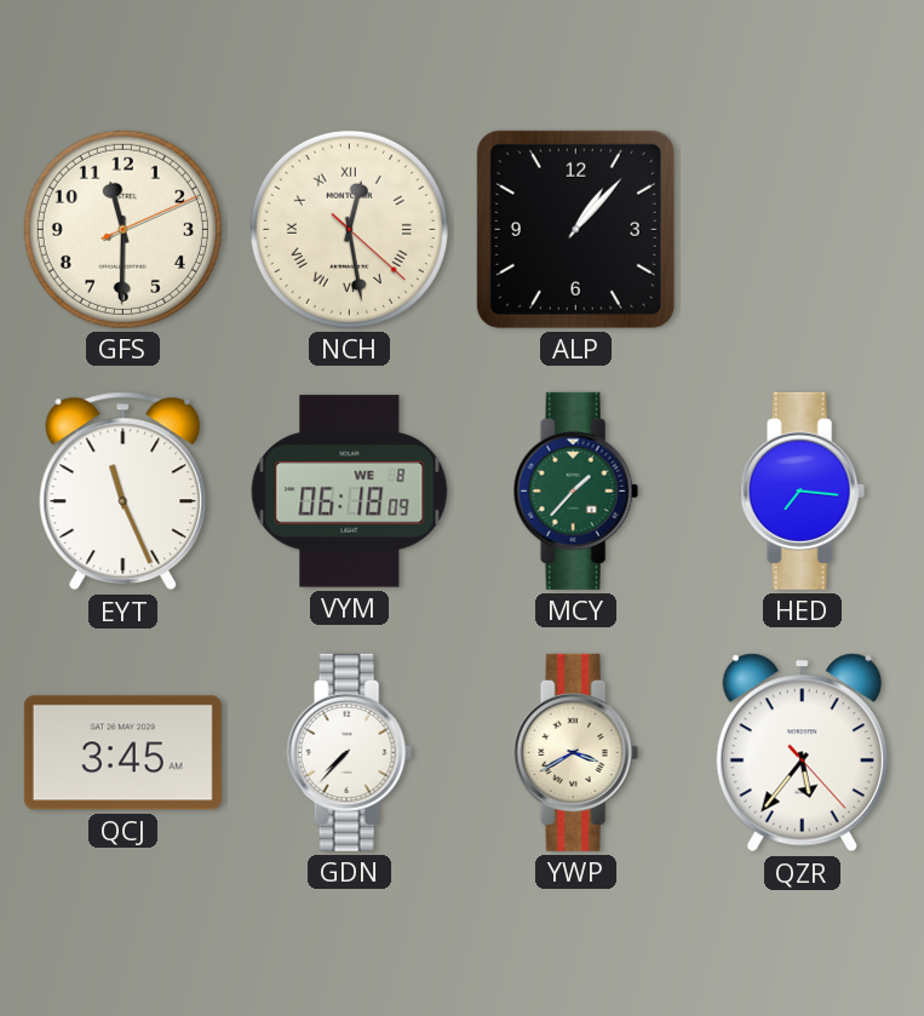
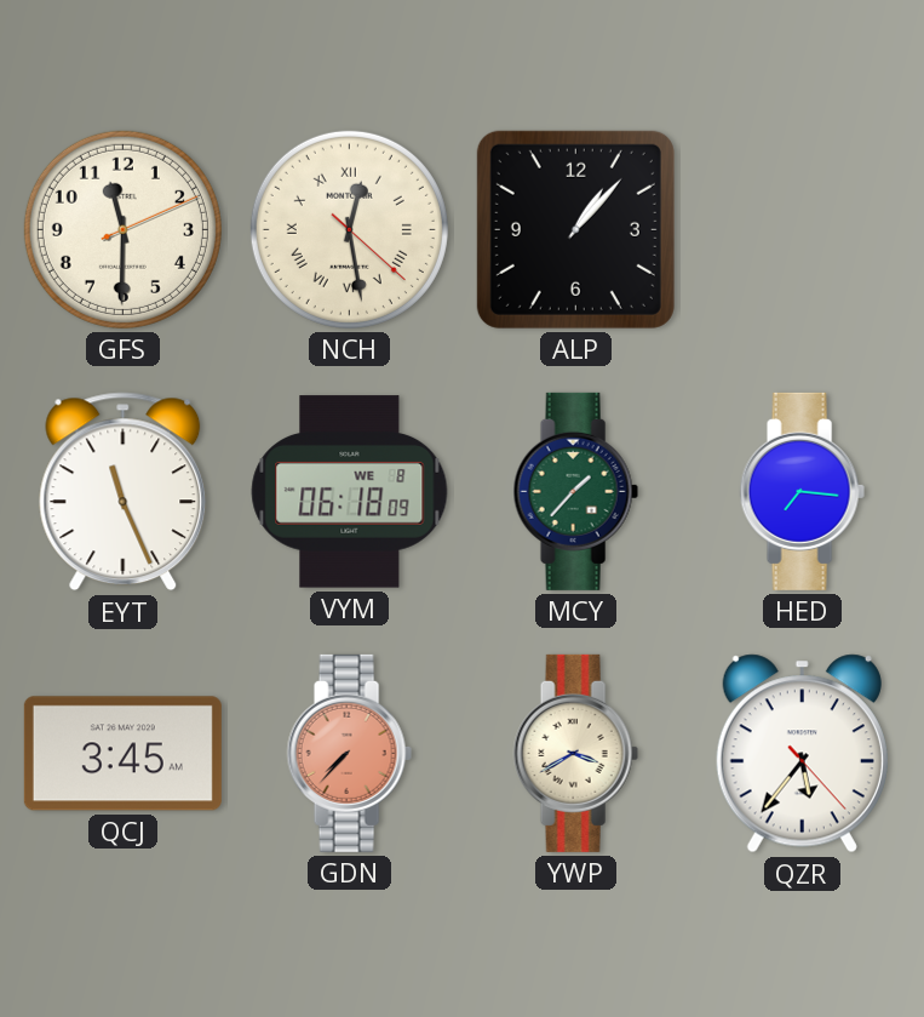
GDN dial: white -> salmon
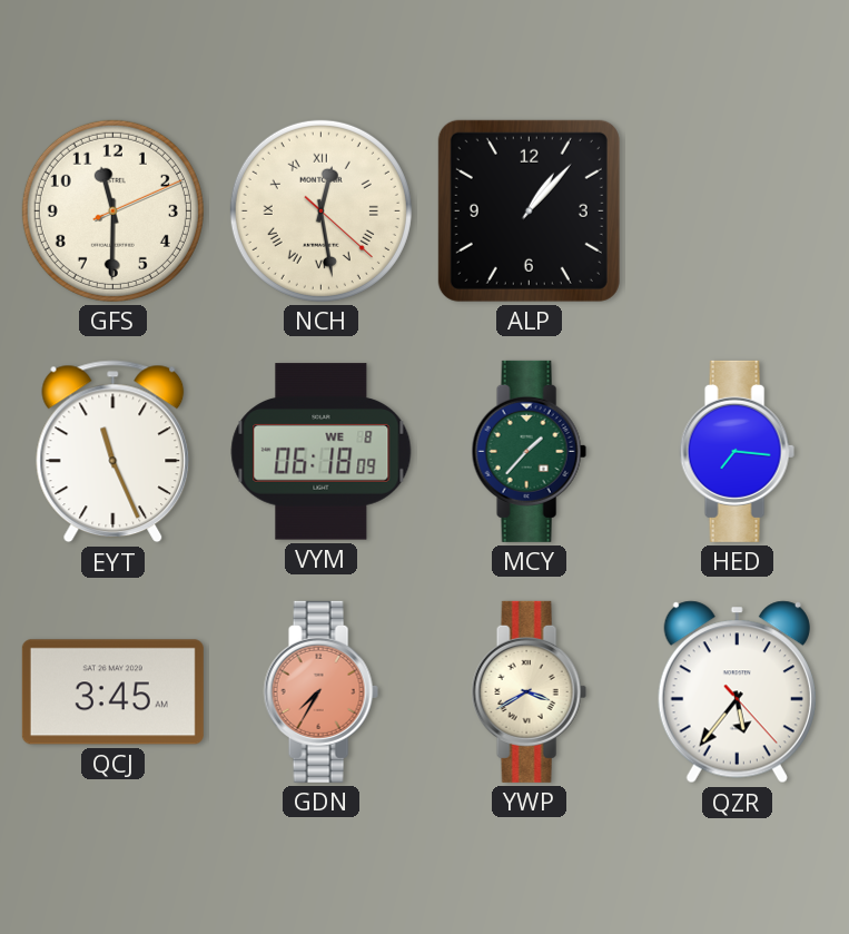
GDN: 7:37 -> 7:35
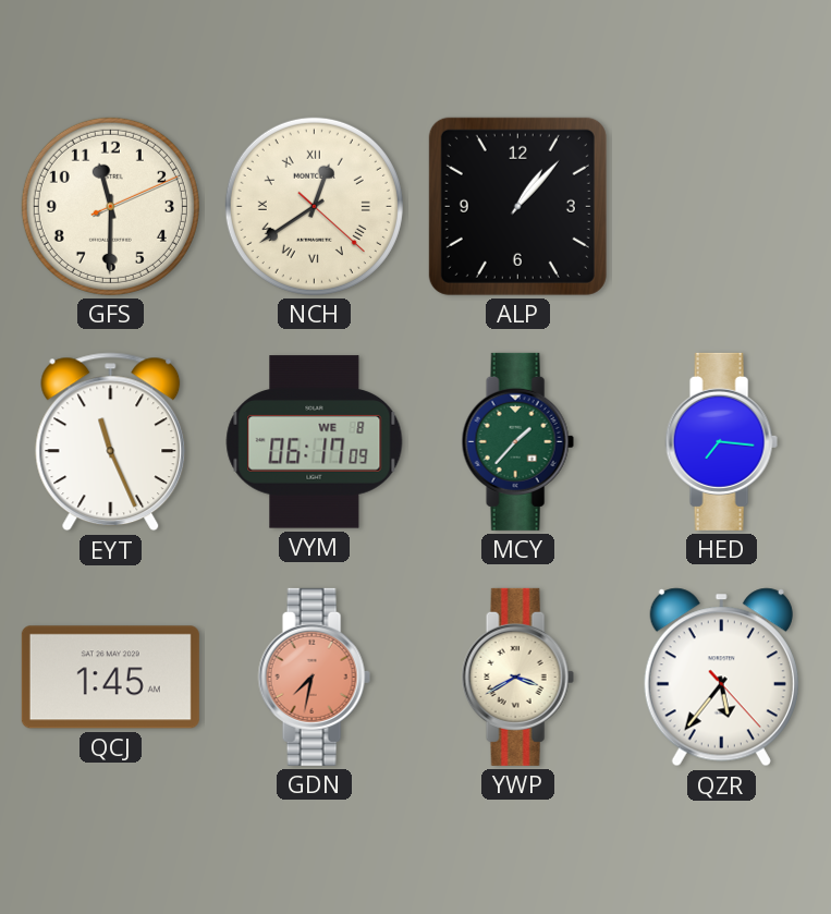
NCH: 12:28 -> 12:39
VYM: 06:18 -> 06:17
QCJ: 3:45 -> 1:45
GDN: 7:35 -> 7:32
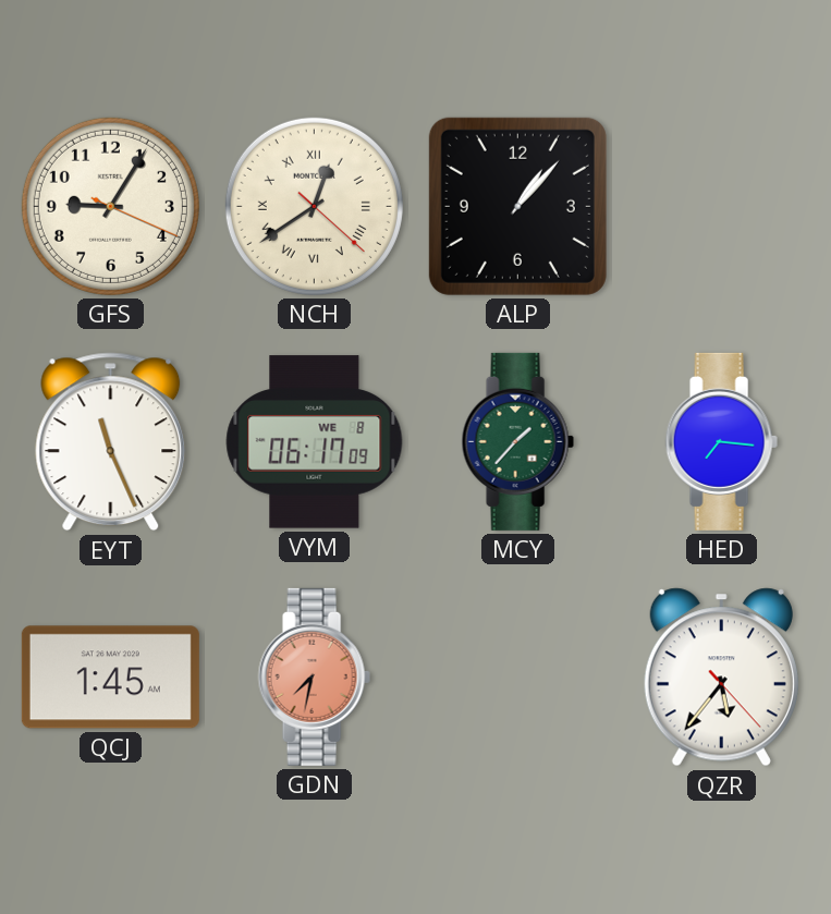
GFS: 11:30 -> 9:05
YWP: 3:40 -> none
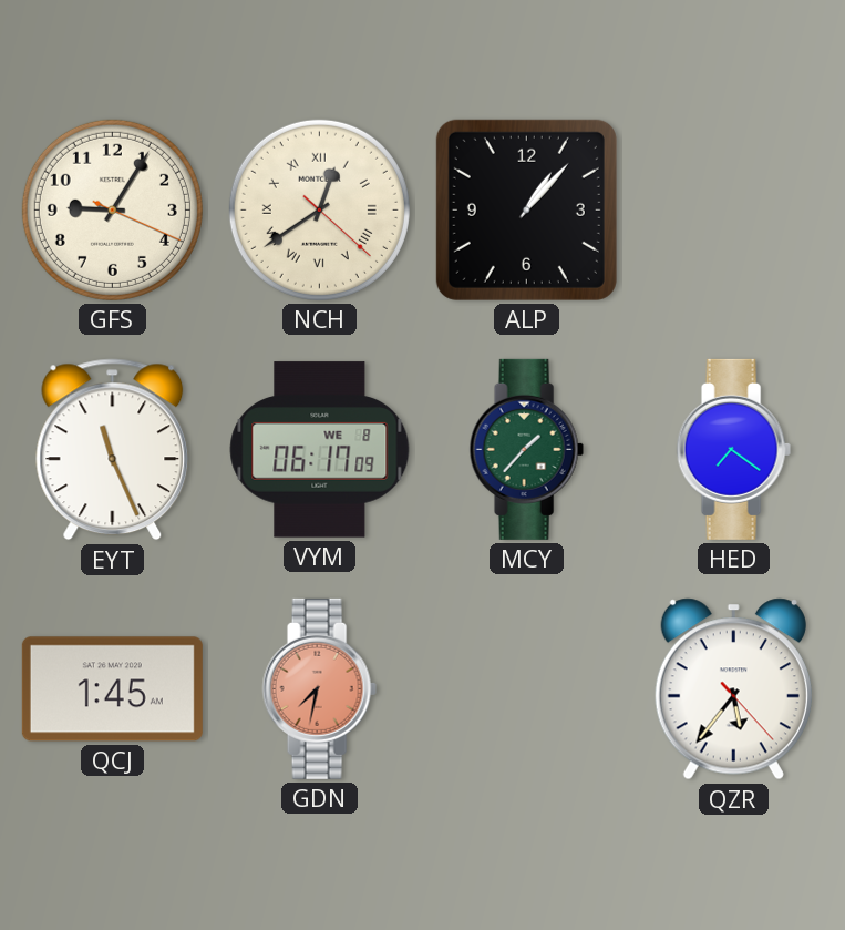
HED: 7:16 -> 7:21
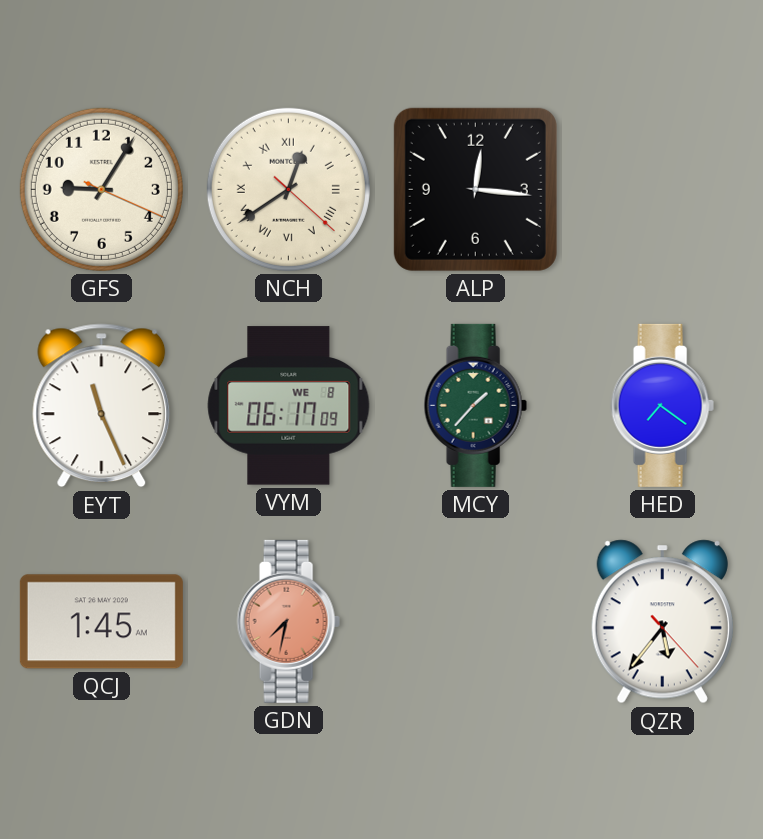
ALP: 1:07 -> 12:16
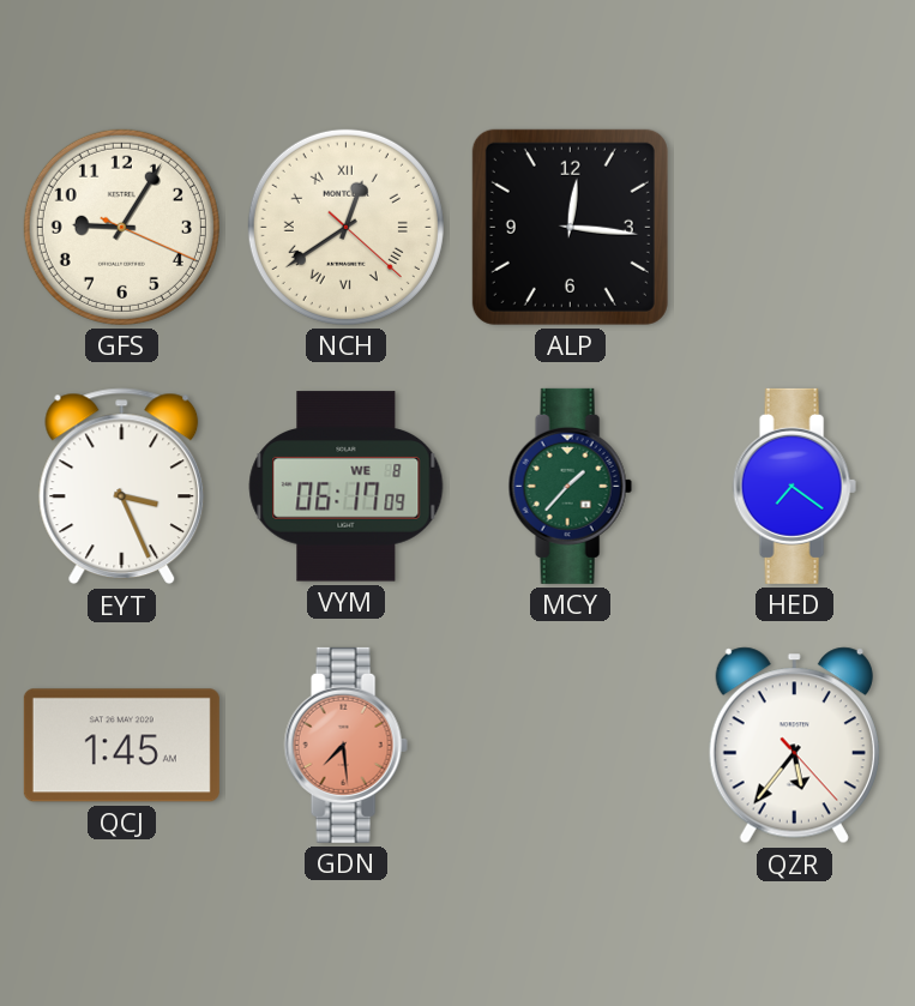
EYT: 11:26 -> 3:26
GDN: 7:32 -> 7:29
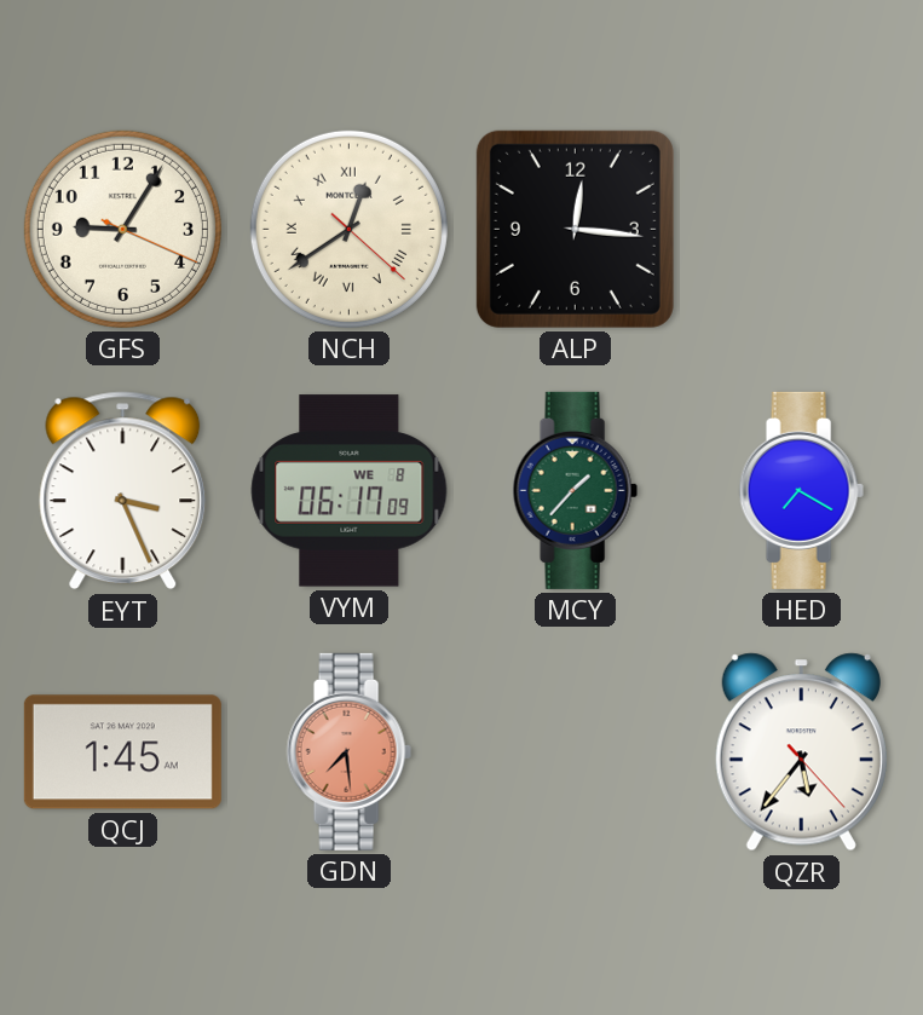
HED: 7:21 -> 7:20
